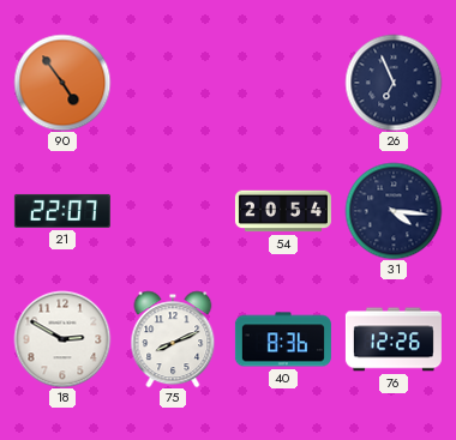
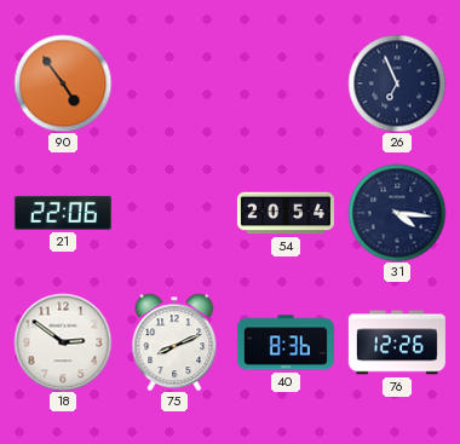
21: 22:07 -> 22:06
18: 2:50 -> 2:51
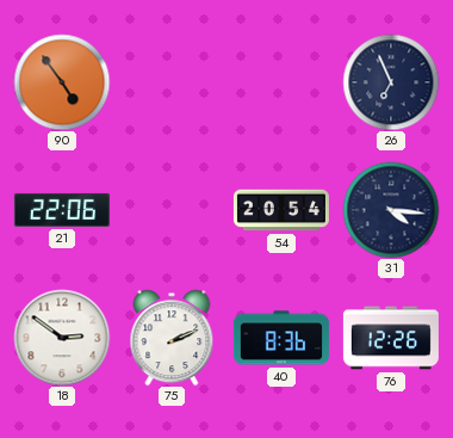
75: 8:11 -> 2:11
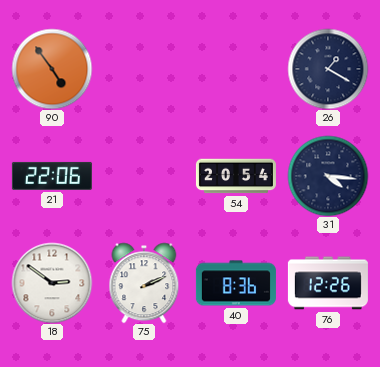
26: 6:56 -> 1:20
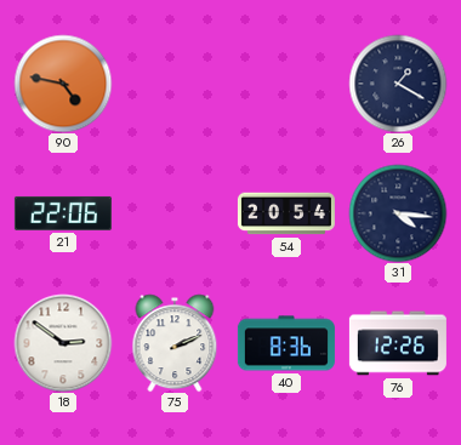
90: 4:54 -> 4:47
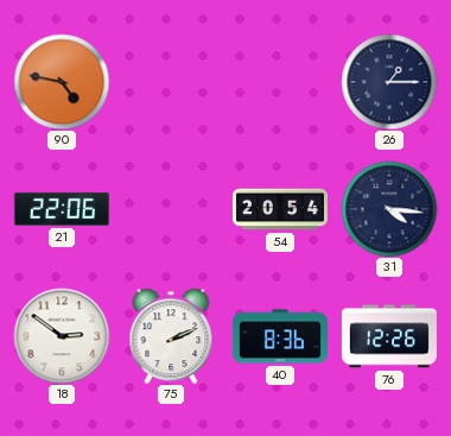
26: 1:20 -> 1:15
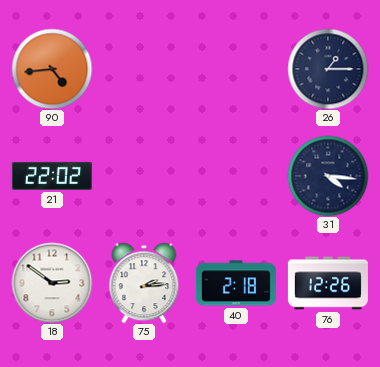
90: 4:47 -> 4:44
21: 22:06 -> 22:02
54: 20:54 -> none
75: 2:11 -> 2:14
40: 8:36 -> 2:18
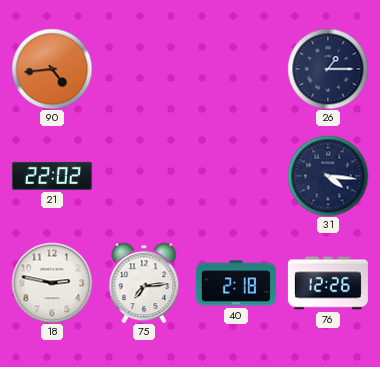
18: 2:51 -> 2:47
75: 2:14 -> 7:14
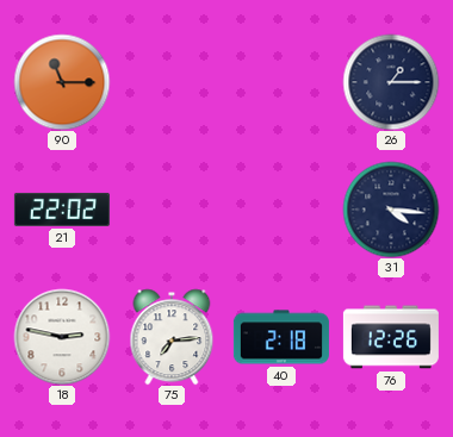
90: 4:44 -> 11:15
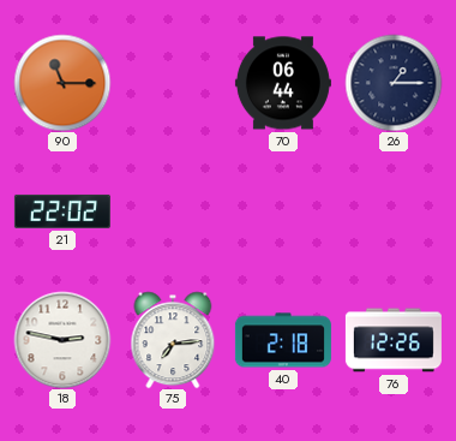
70: none -> 06:44
31: 4:16 -> none
